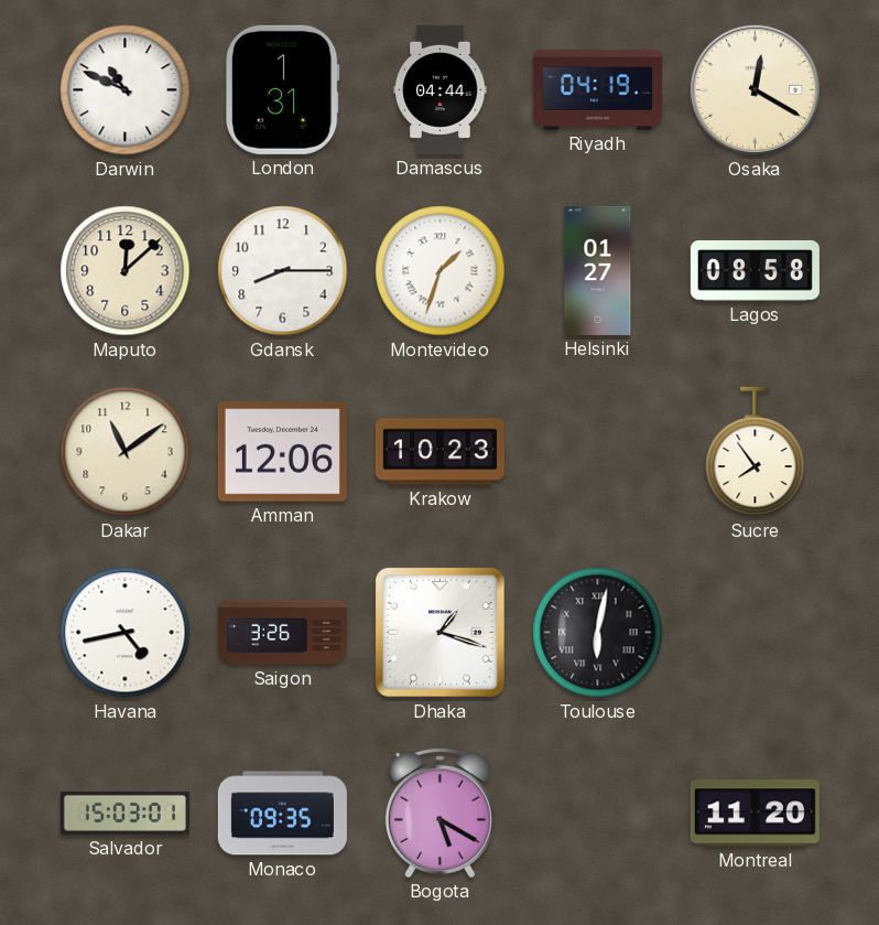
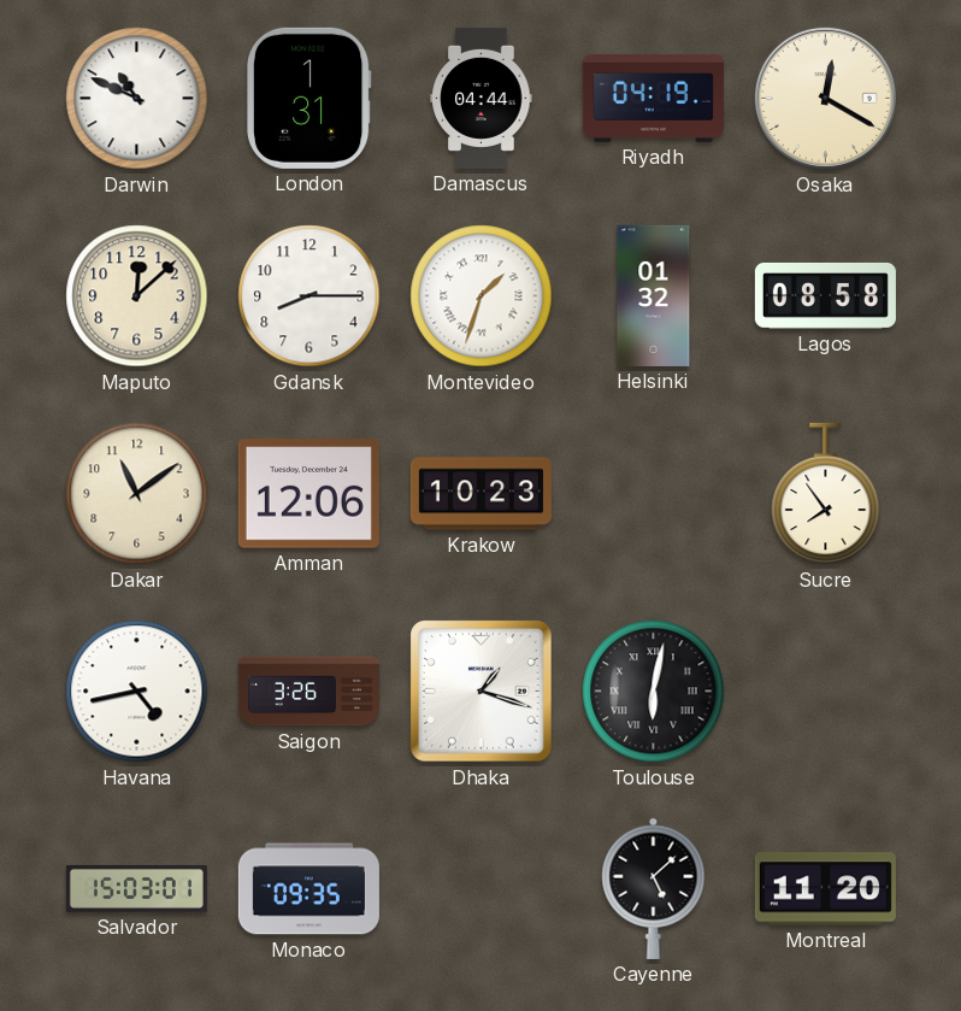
Helsinki: 01:27 -> 01:32
Bogota: 5:20 -> none
Cayenne: none -> 5:08
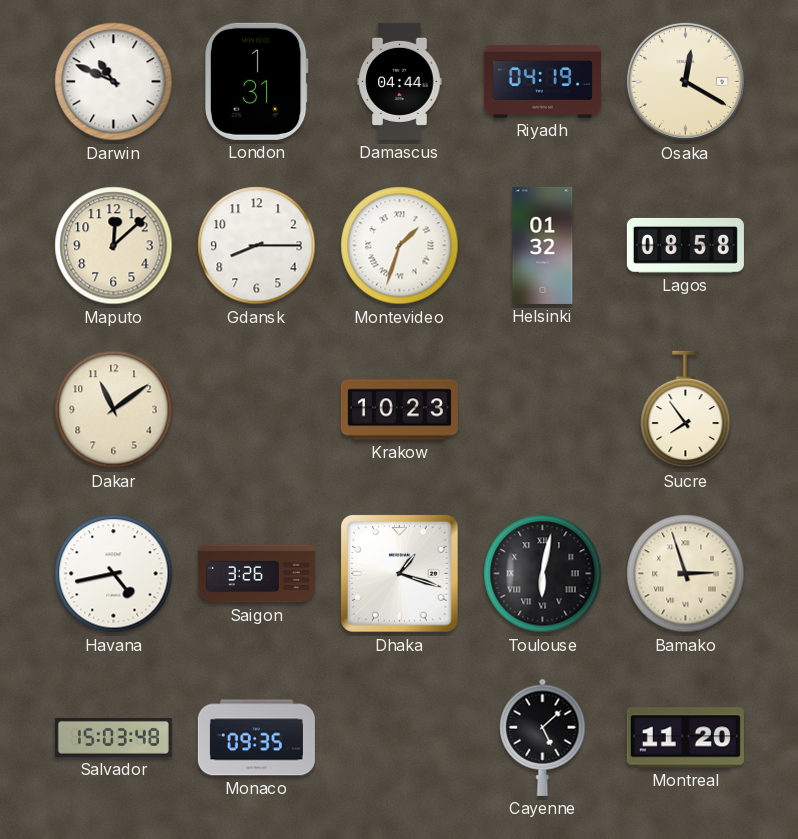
Amman: 12:06 -> none
Bamako: none -> 2:57
Salvador: 15:03:01 -> 15:03:48
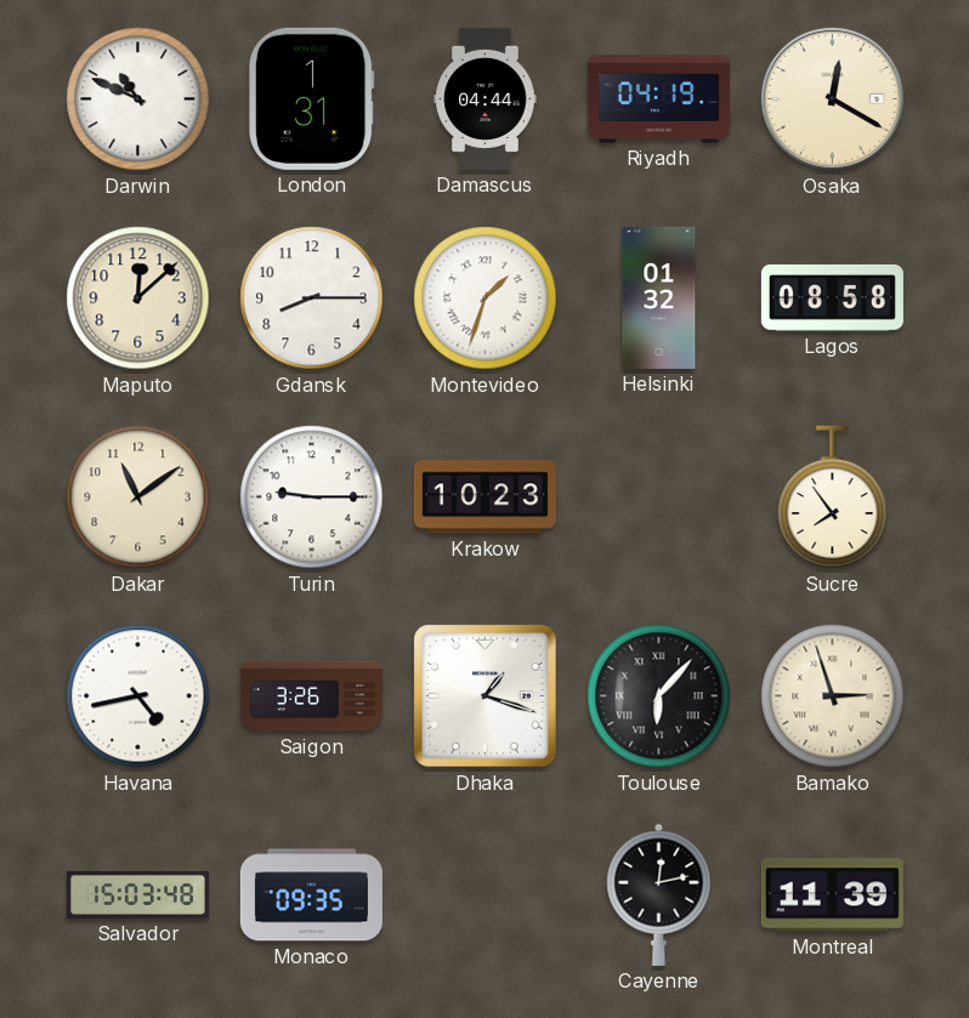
Turin: none -> 9:15
Toulouse: 6:02 -> 6:07
Cayenne: 5:08 -> 12:13
Montreal: 11:20 -> 11:39
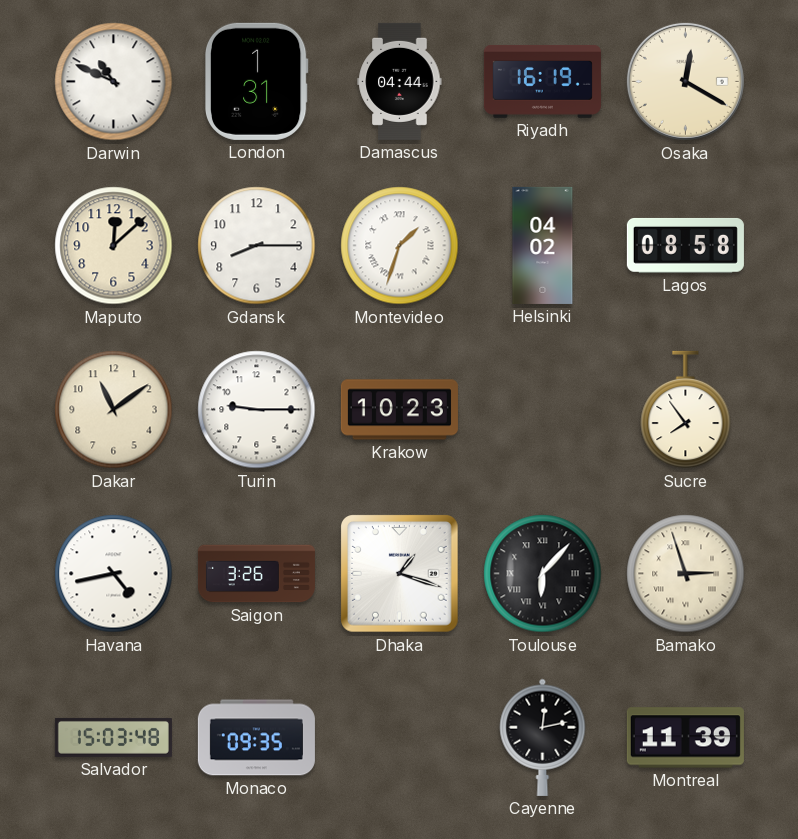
Riyadh: 04:19 -> 16:19
Helsinki: 01:32 -> 04:02
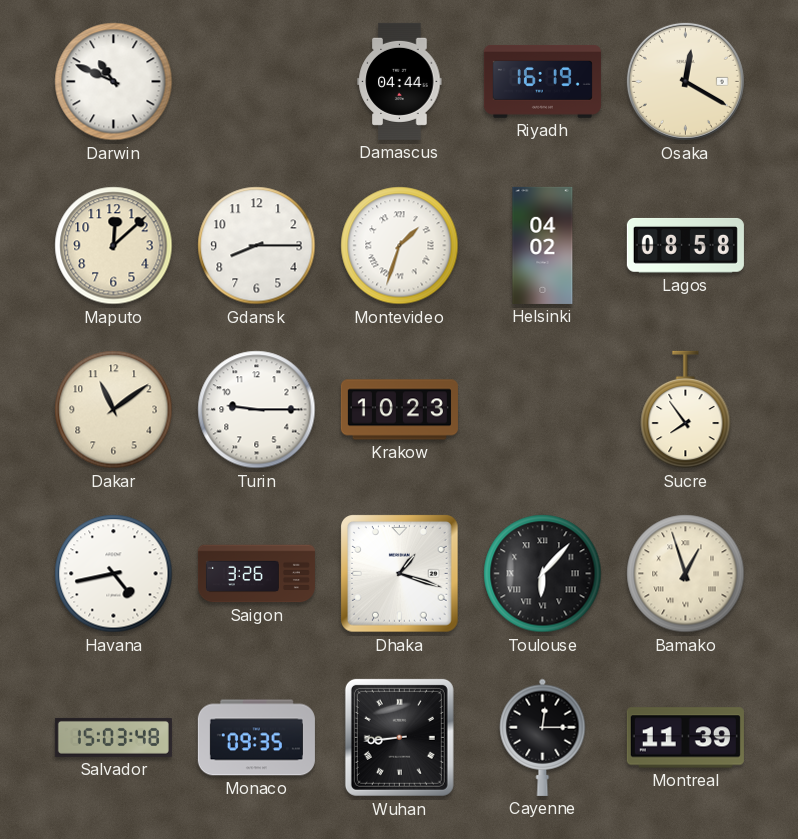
London: 1:31 -> none
Bamako: 2:57 -> 12:57
Wuhan: none -> 8:44
Cayenne: 12:13 -> 12:15
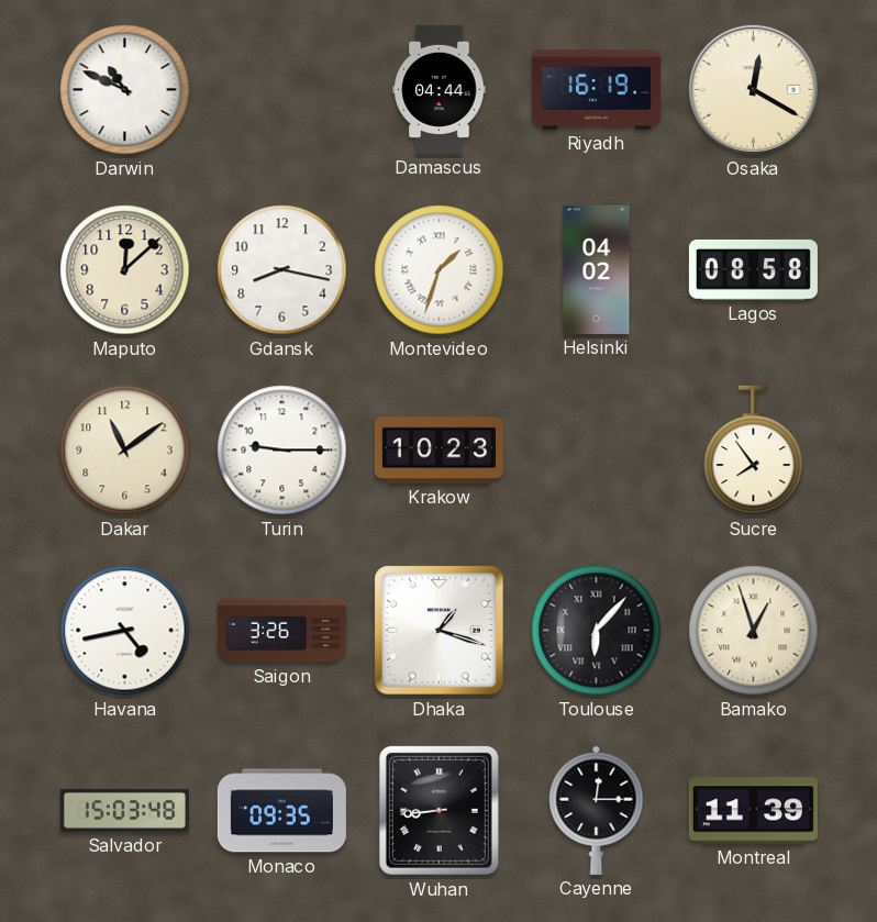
Gdansk: 8:15 -> 8:17
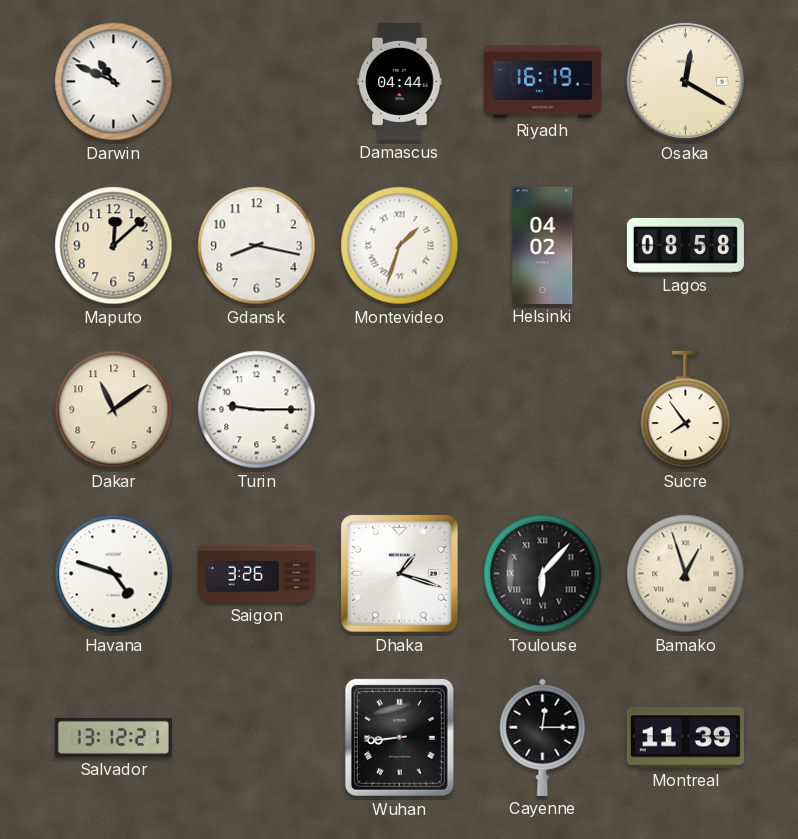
Krakow: 10:23 -> none
Havana: 4:43 -> 4:48
Salvador: 15:03 -> 13:12
Monaco: 09:35 -> none
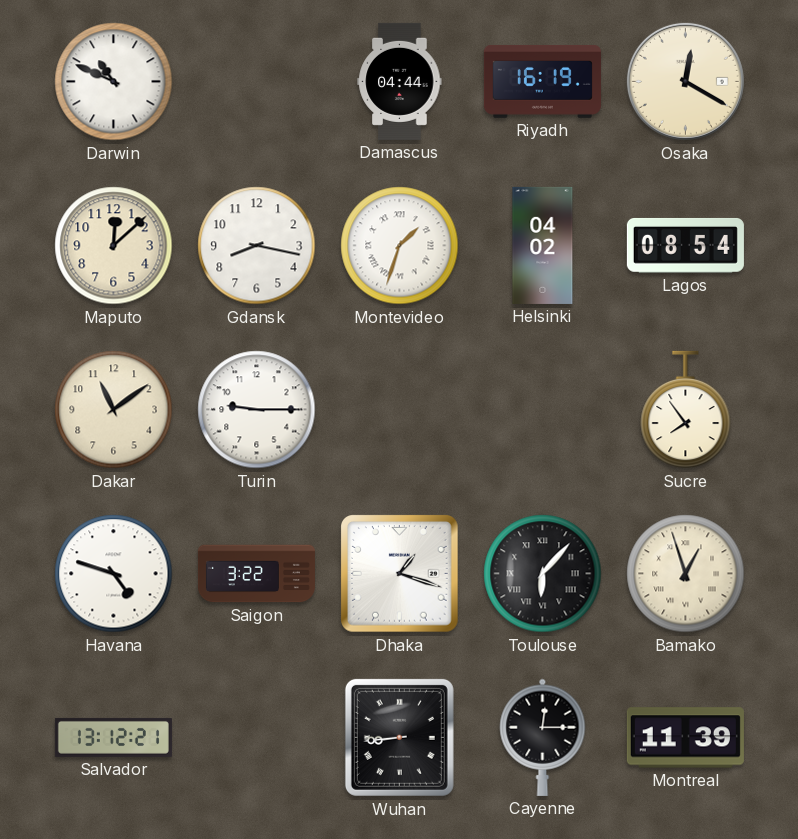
Lagos: 08:58 -> 08:54
Saigon: 3:26 -> 3:22
